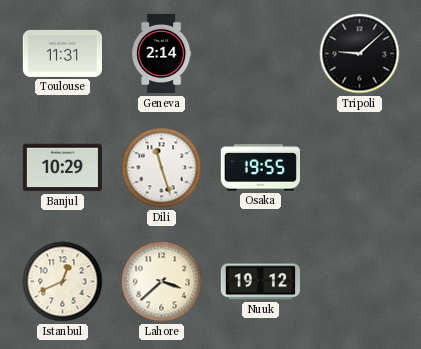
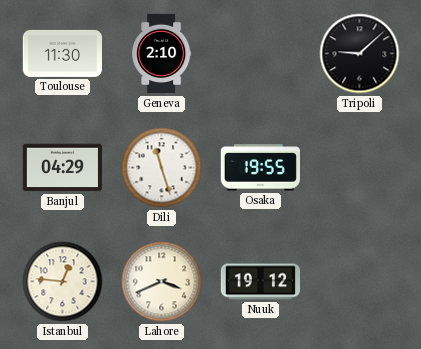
Toulouse: 11:31 -> 11:30
Geneva: 2:14 -> 2:10
Banjul: 10:29 -> 04:29
Istanbul: 12:41 -> 12:46
Lahore: 3:38 -> 3:41
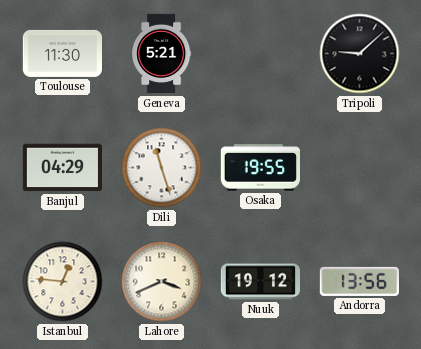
Geneva: 2:10 -> 5:21
Andorra: none -> 13:56
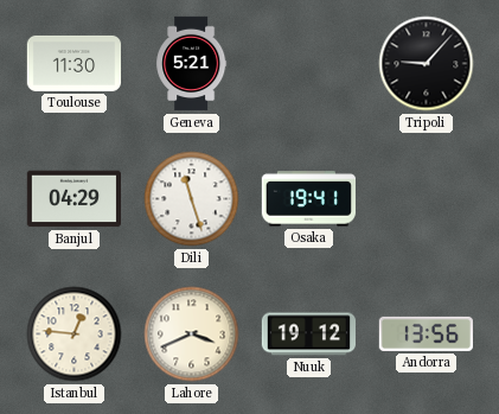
Tripoli: 9:08 -> 9:07
Osaka: 19:55 -> 19:41
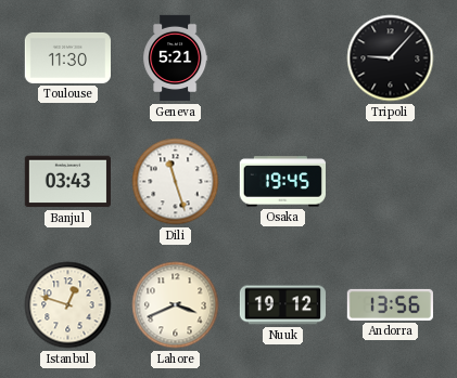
Banjul: 04:29 -> 03:43
Osaka: 19:41 -> 19:45
Istanbul: 12:46 -> 12:48
